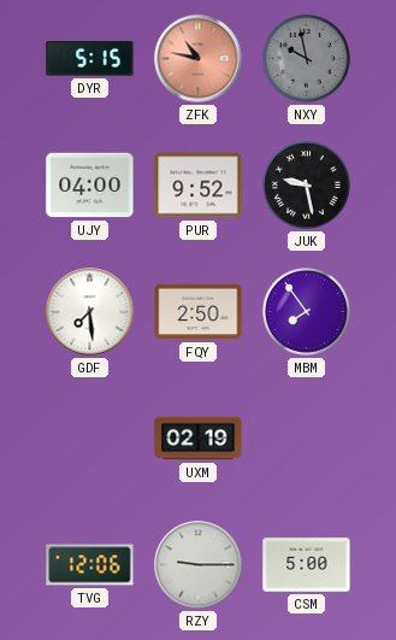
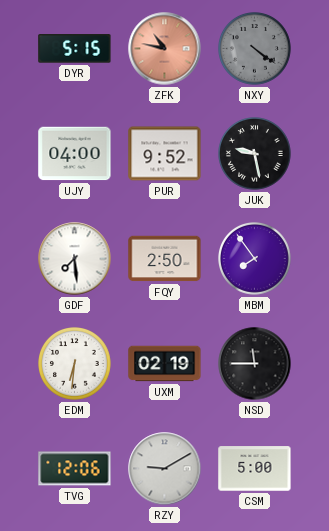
NXY: 9:58 -> 4:21
EDM: none -> 6:31
NSD: none -> 11:45
RZY: 9:15 -> 9:10
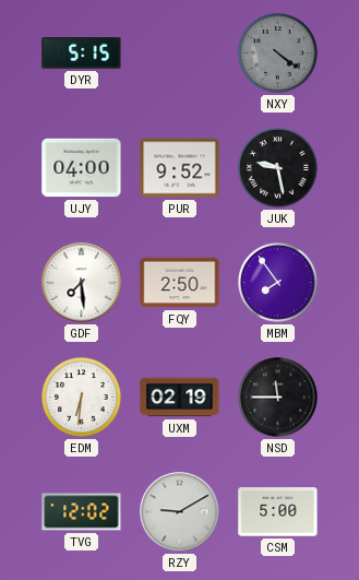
ZFK: 10:47 -> none
TVG: 12:06 -> 12:02
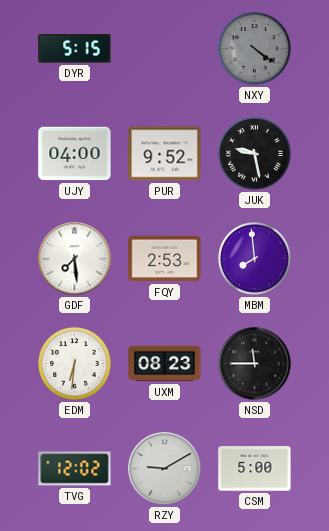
FQY: 2:50 -> 2:53
MBM: 7:54 -> 7:59
UXM: 02:19 -> 08:23
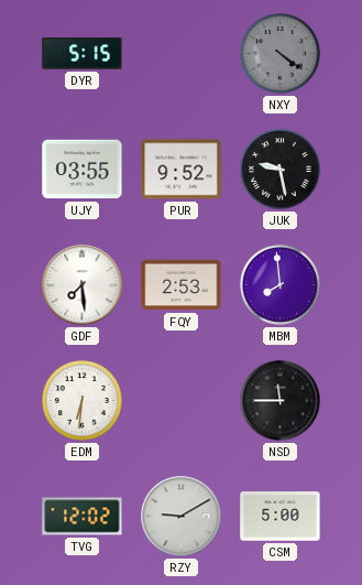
UJY: 04:00 -> 03:55
UXM: 08:23 -> none
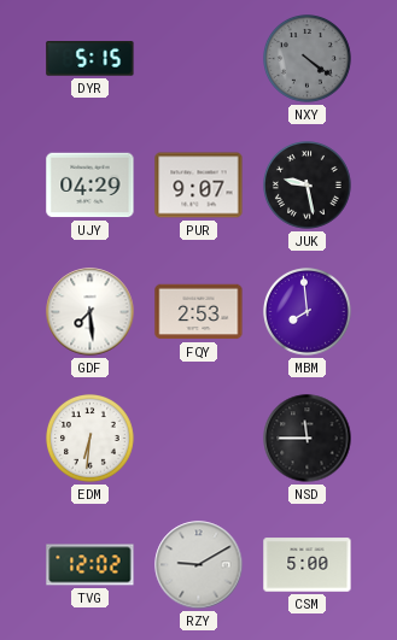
UJY: 03:55 -> 04:29
PUR: 9:52 -> 9:07
